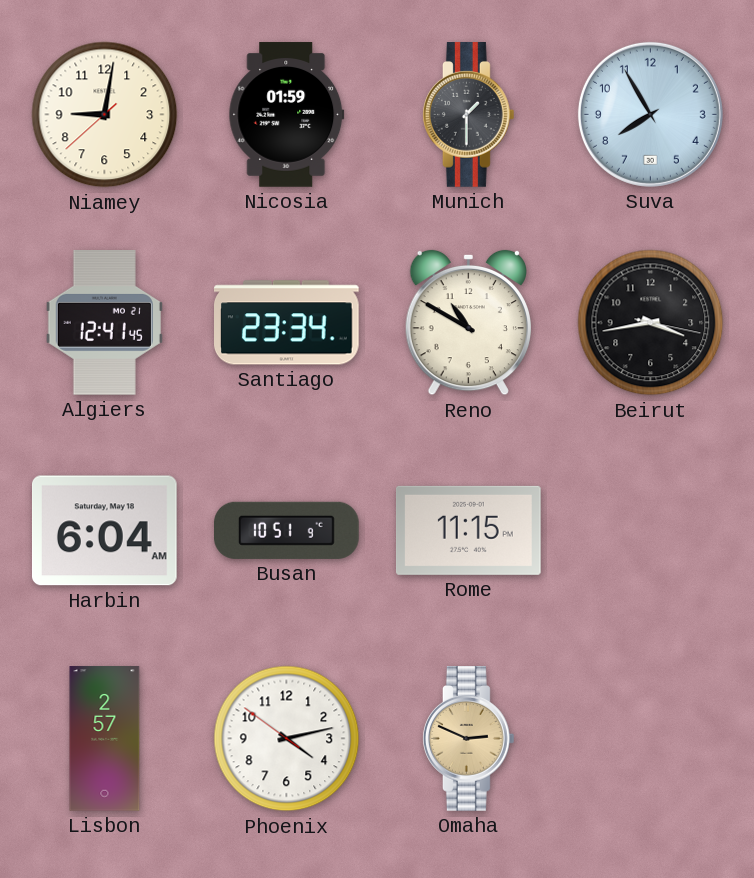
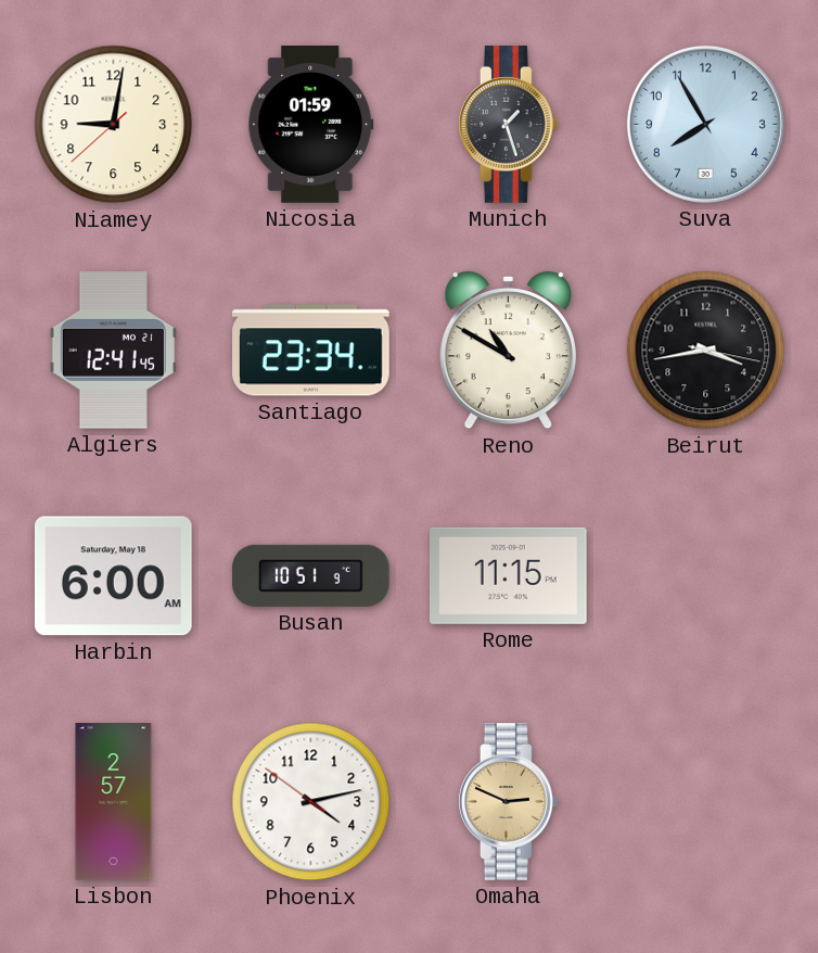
Munich: 1:30 -> 1:27
Harbin: 6:04 -> 6:00
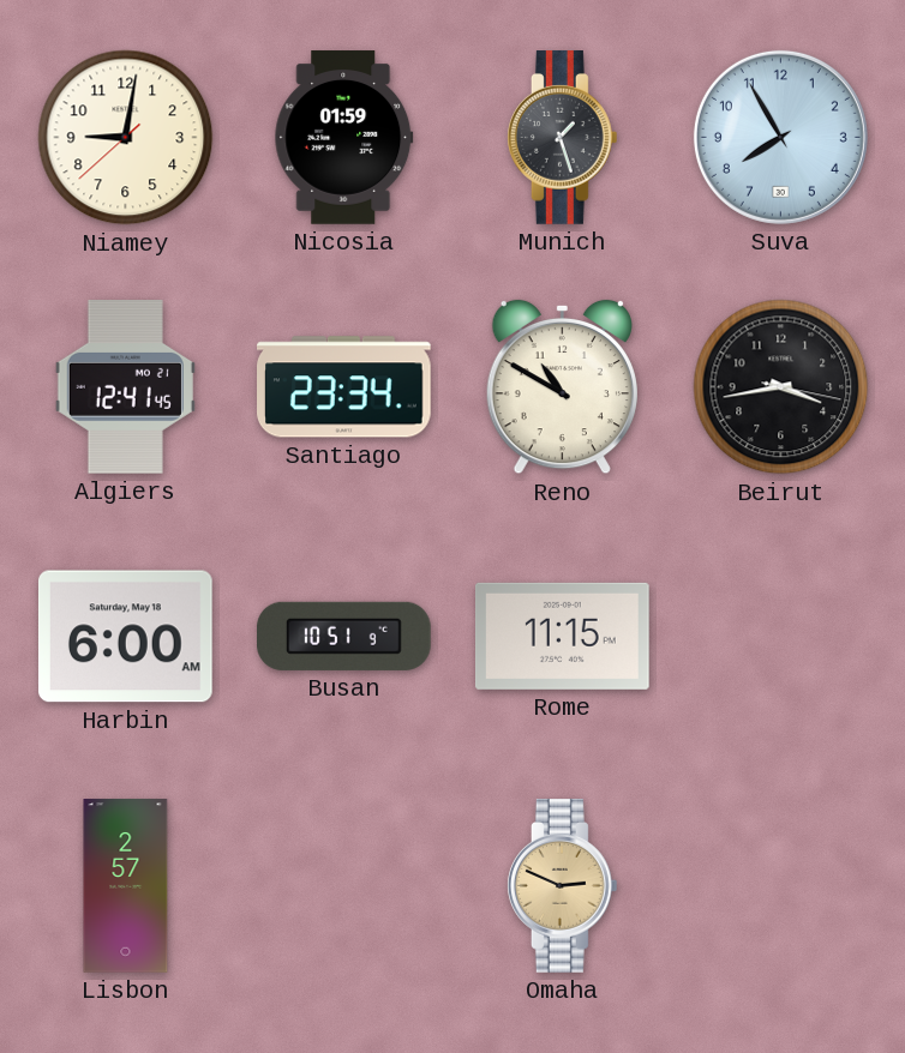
Phoenix: 4:12 -> none
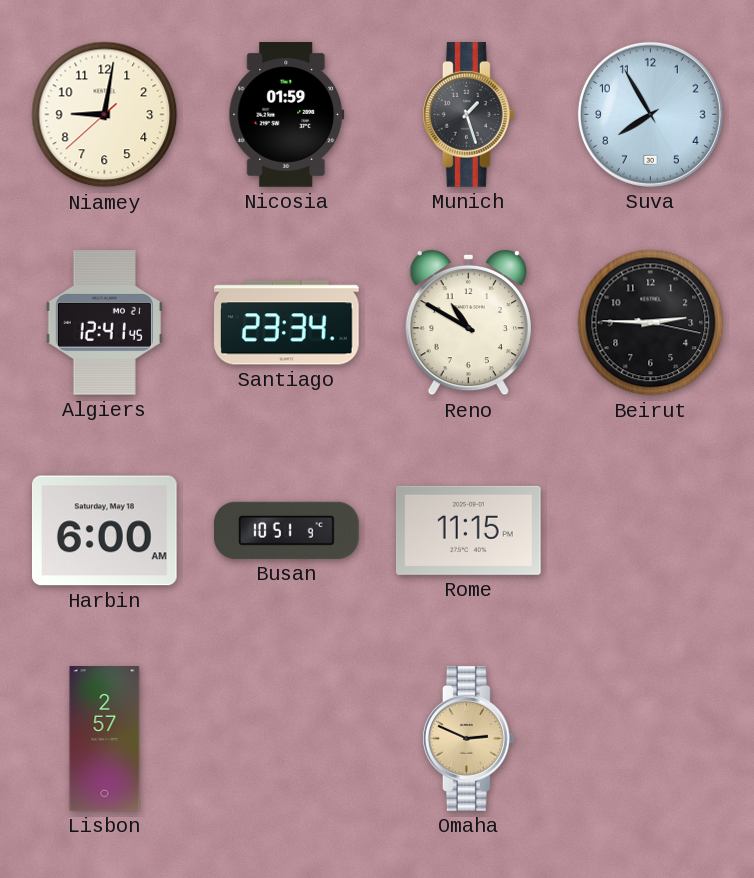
Beirut: 3:43 -> 2:45
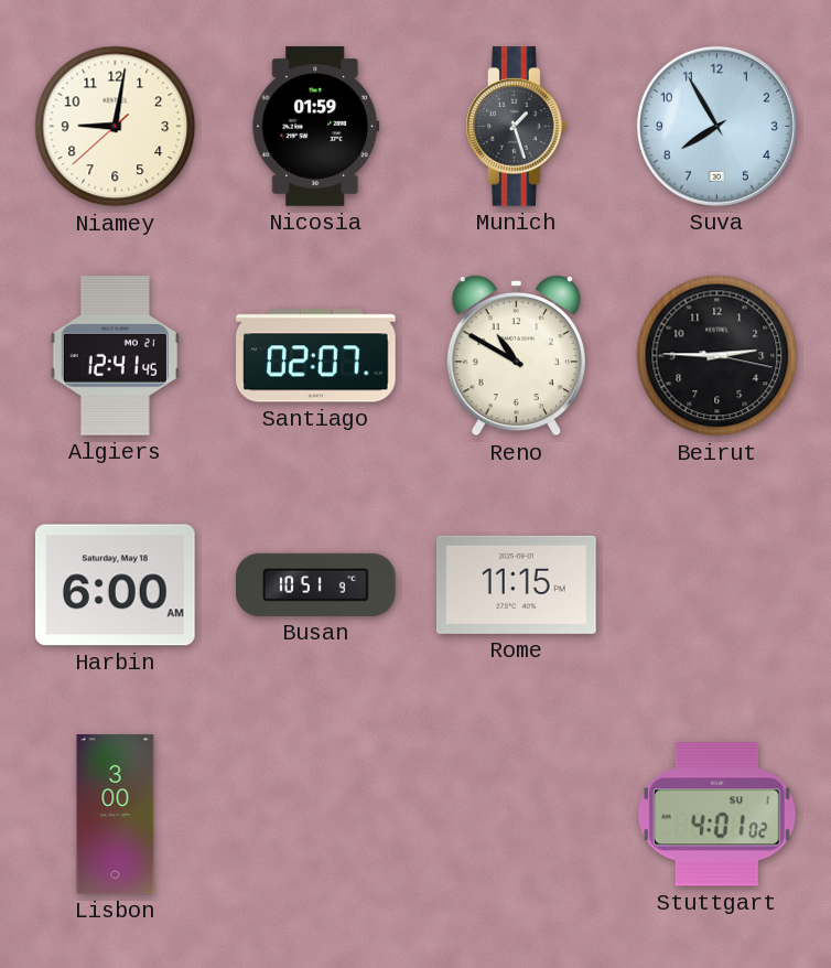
Santiago: 23:34 -> 02:07
Lisbon: 2:57 -> 3:00
Omaha: 2:49 -> none
Stuttgart: none -> 4:01
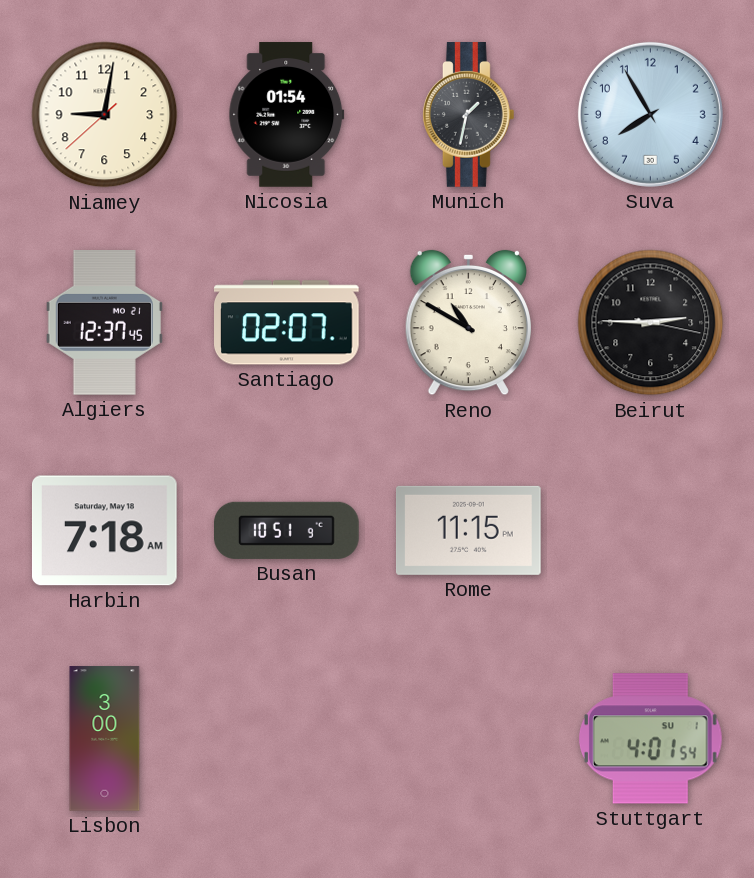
Nicosia: 01:59 -> 01:54
Munich: 1:27 -> 1:32
Algiers: 12:41 -> 12:37
Harbin: 6:00 -> 7:18
Stuttgart: 4:01:02 -> 4:01:54
